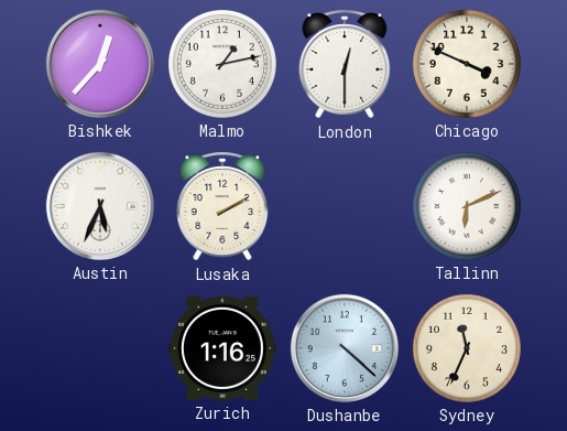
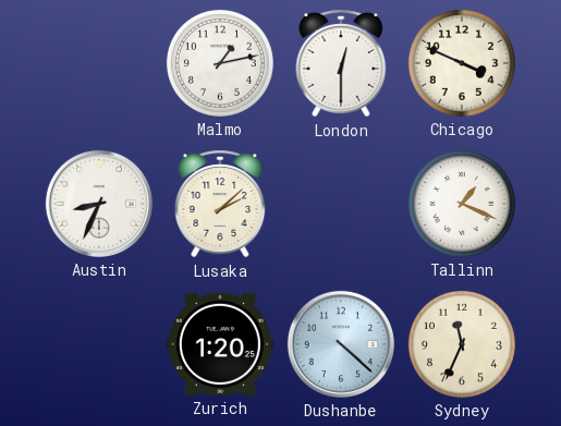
Bishkek: 12:37 -> none
Austin: 5:34 -> 8:34
Lusaka: 2:10 -> 2:08
Tallinn: 6:11 -> 1:19
Zurich: 1:16 -> 1:20
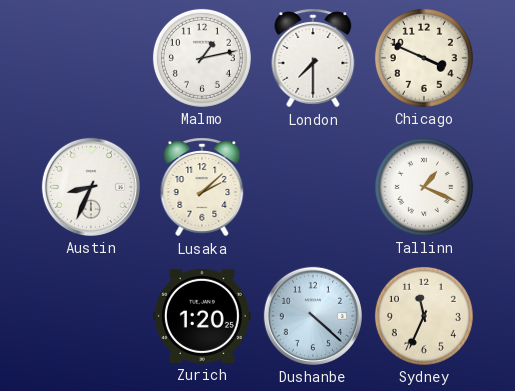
London: 12:30 -> 7:30
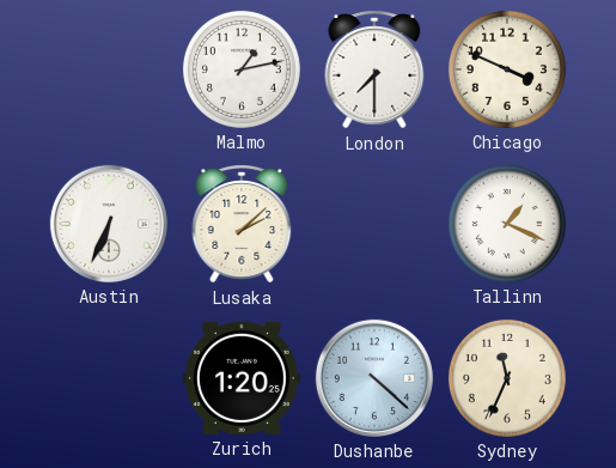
Austin: 8:34 -> 6:34
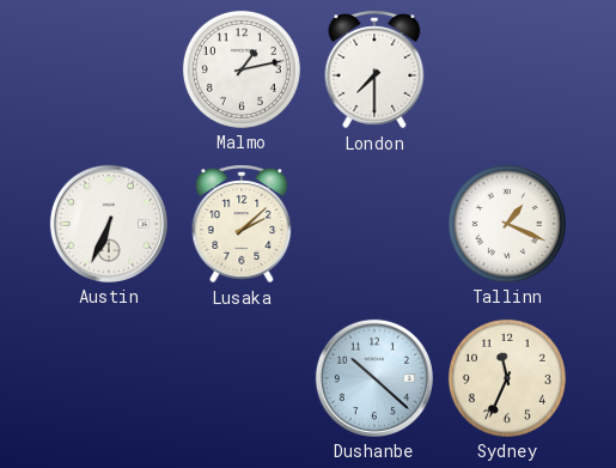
Chicago: 3:49 -> none
Zurich: 1:20 -> none
Dushanbe: 4:22 -> 10:22
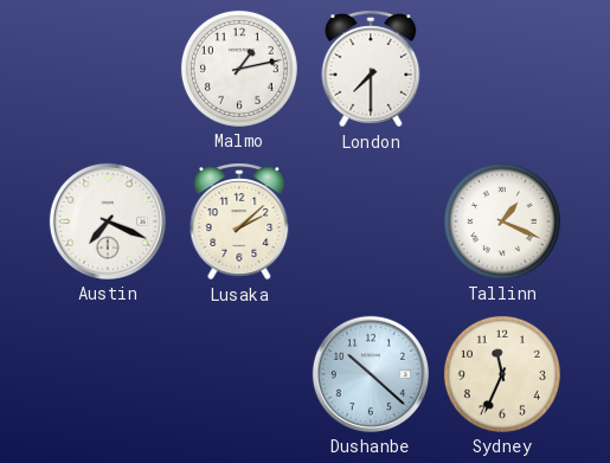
Austin: 6:34 -> 7:19
